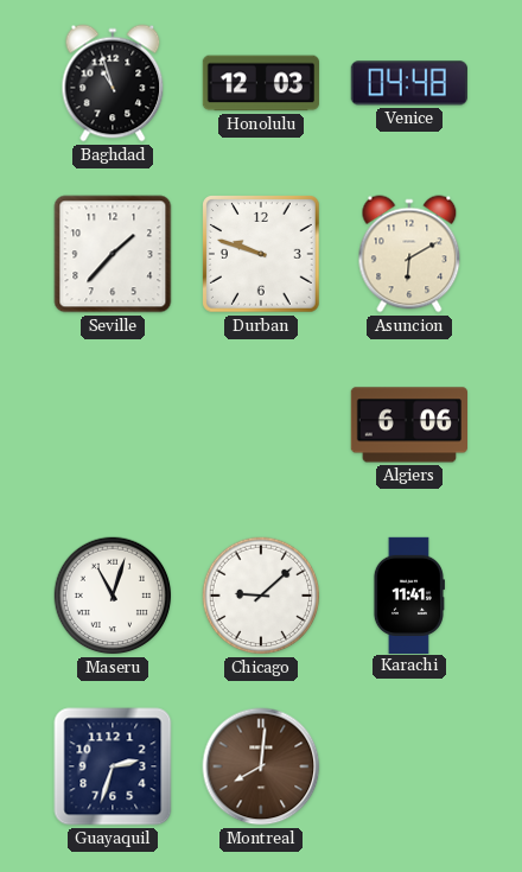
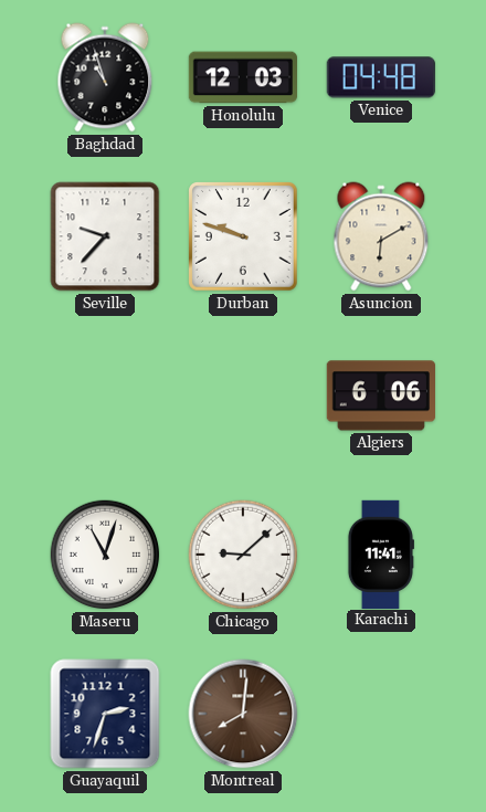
Seville: 1:37 -> 9:37
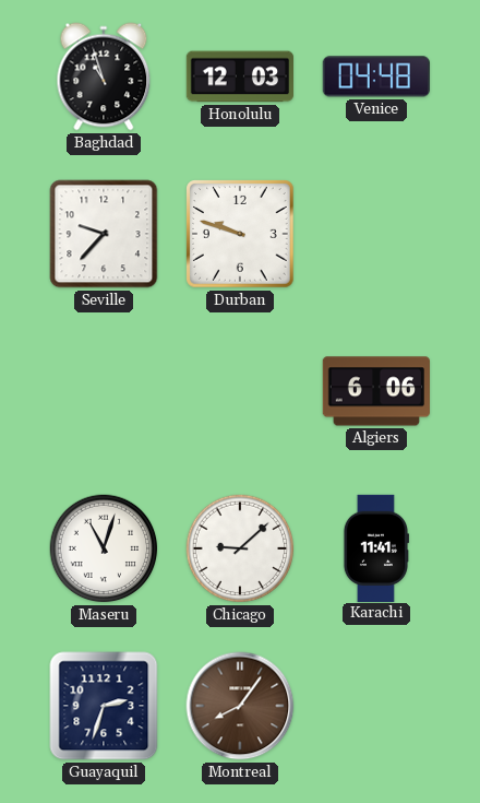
Asuncion: 6:10 -> none
Montreal: 8:01 -> 8:06
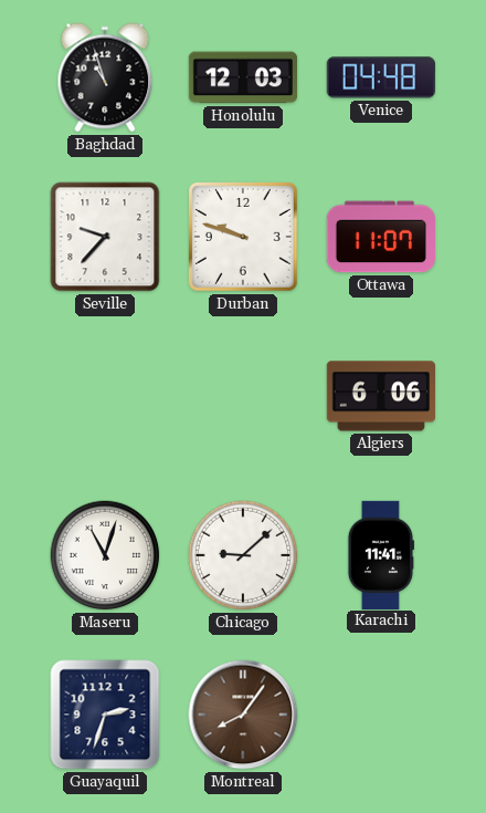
Ottawa: none -> 11:07
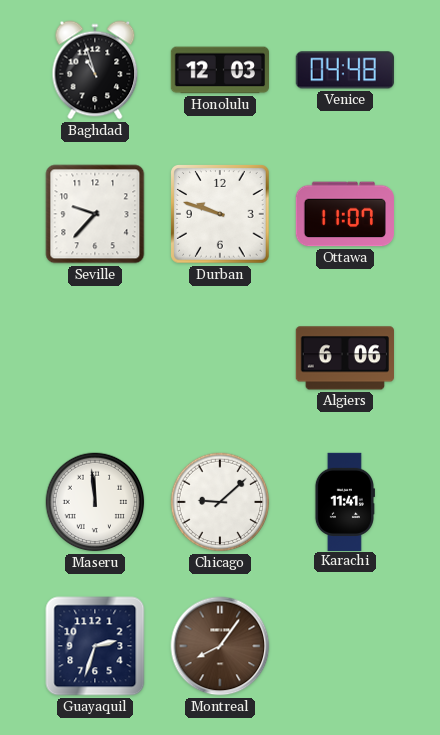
Maseru: 11:03 -> 11:59
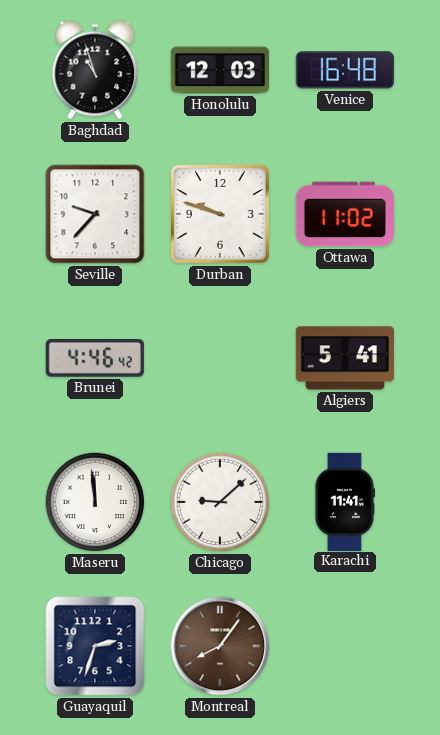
Venice: 04:48 -> 16:48
Ottawa: 11:07 -> 11:02
Brunei: none -> 4:46
Algiers: 6:06 -> 5:41
